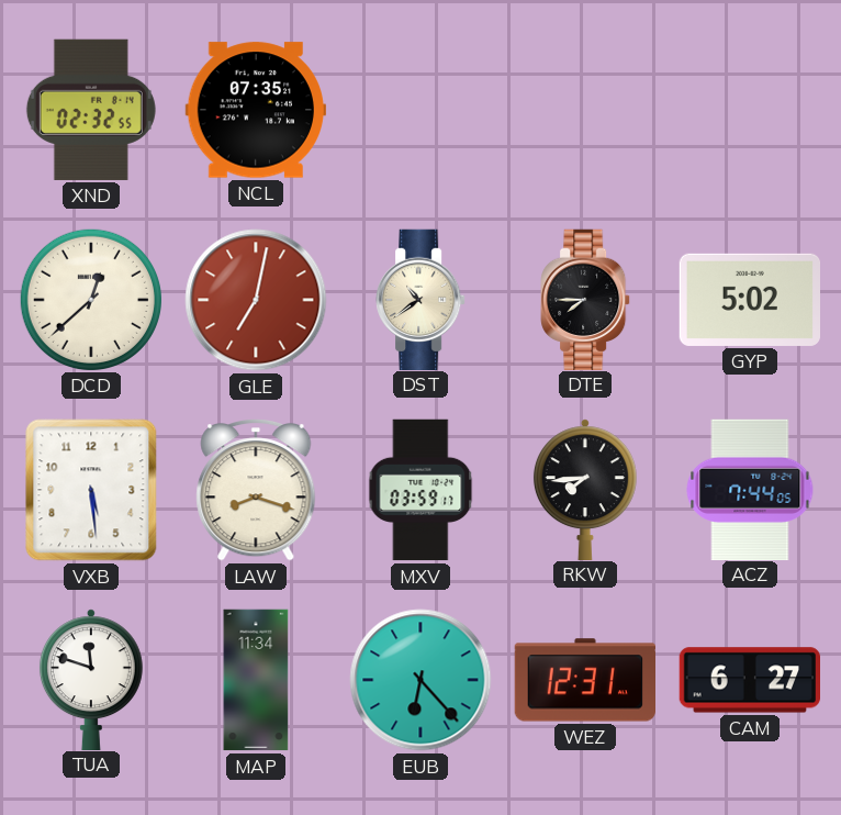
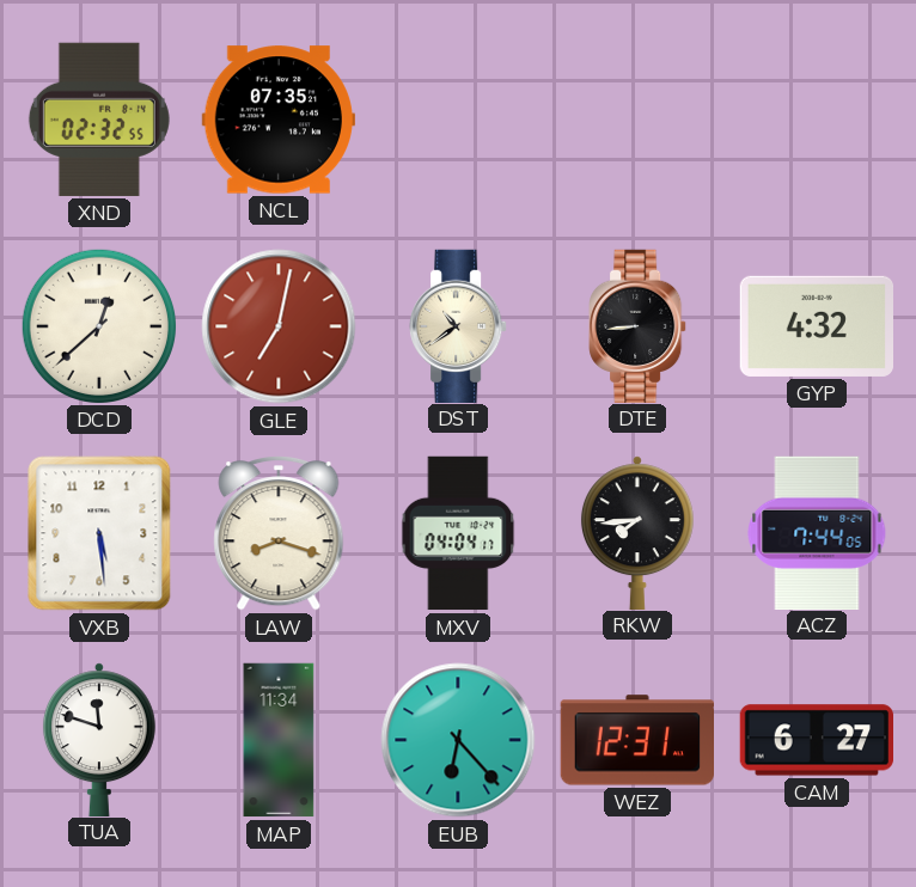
DTE: 7:45 -> 8:44
GYP: 5:02 -> 4:32
MXV: 03:59 -> 04:04
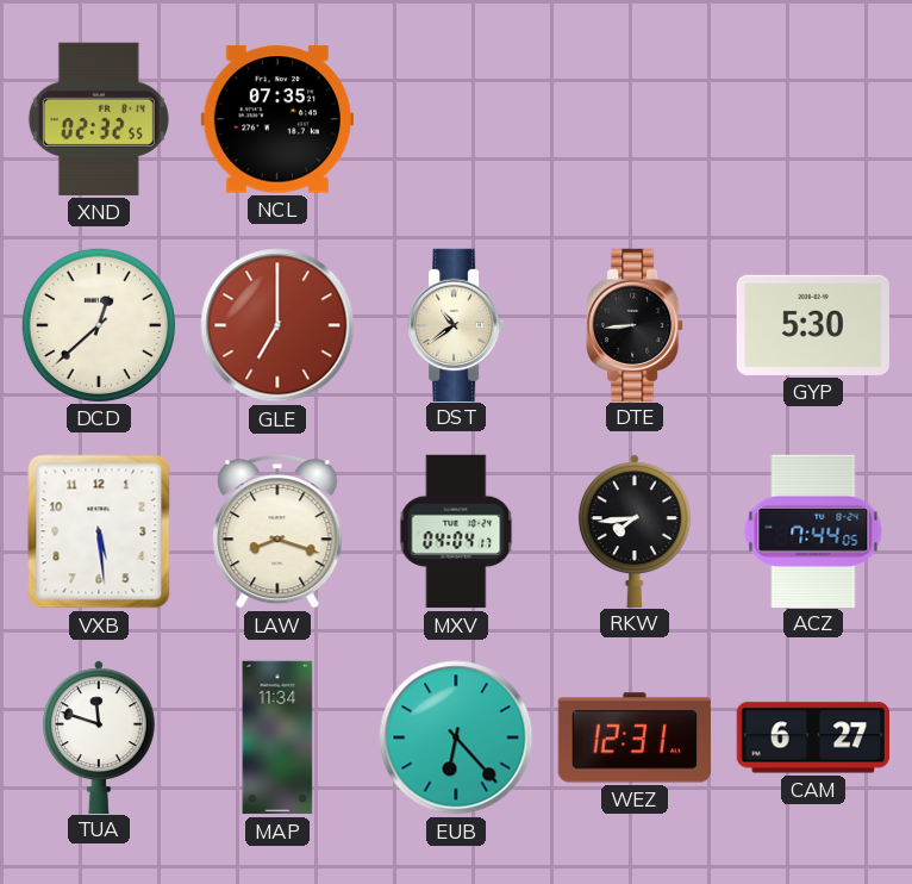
GLE: 7:02 -> 7:00
GYP: 4:32 -> 5:30
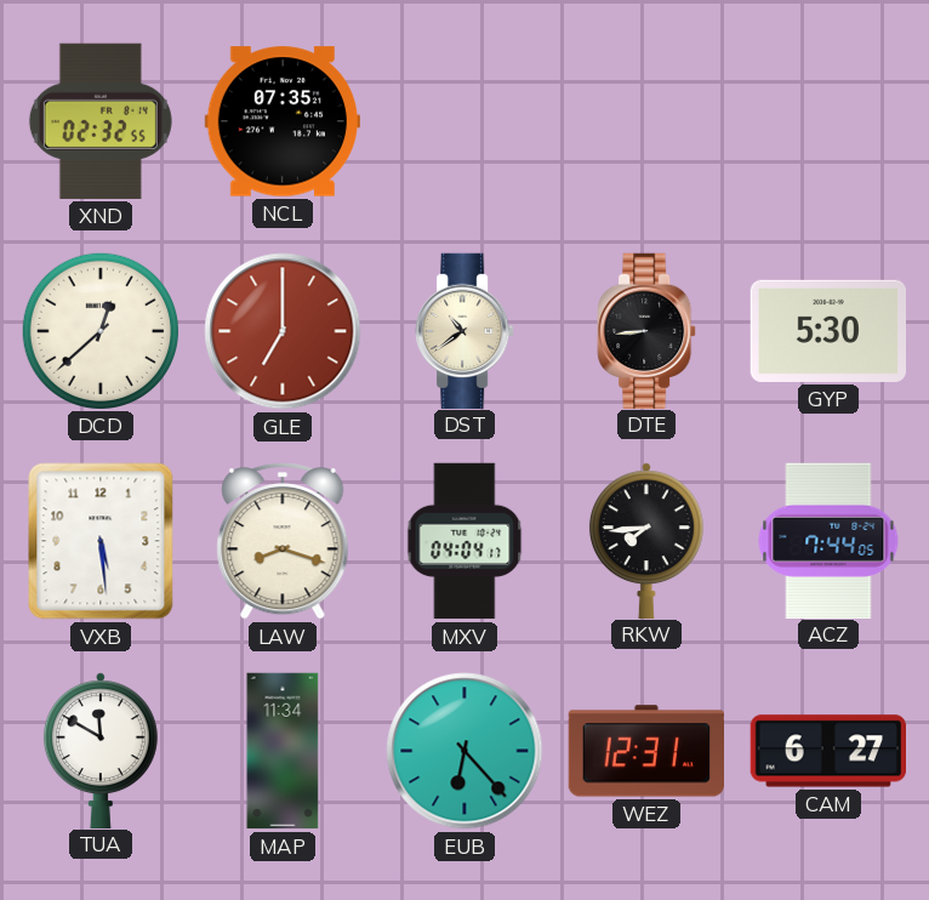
TUA: 11:48 -> 11:50
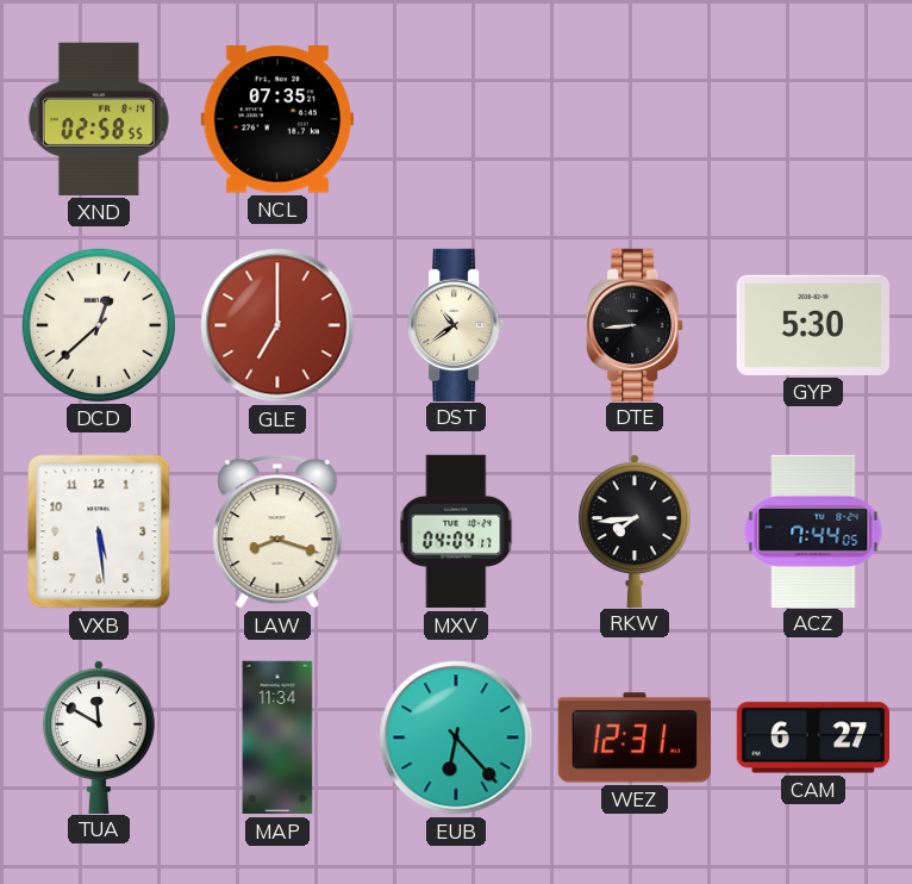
XND: 02:32 -> 02:58
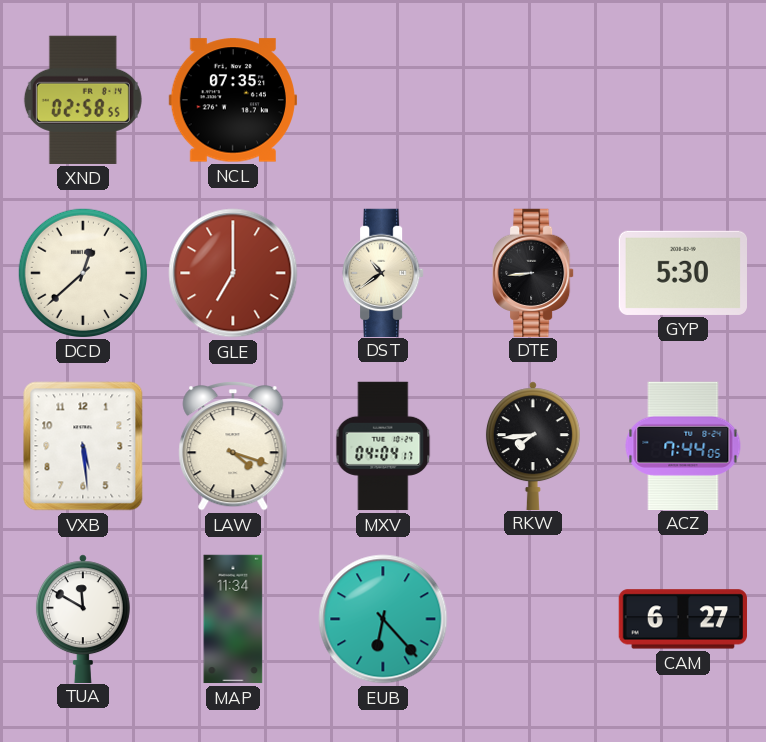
LAW: 8:18 -> 4:18
WEZ: 12:31 -> none
